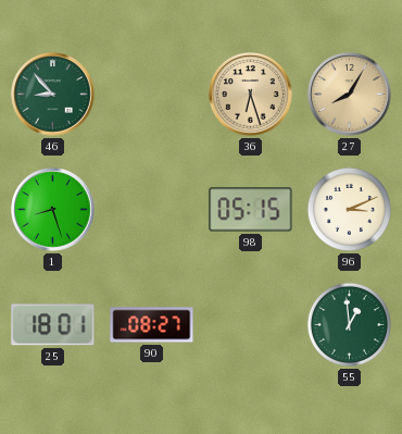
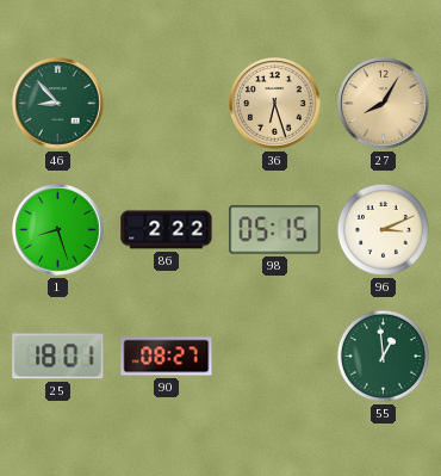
86: none -> 2:22
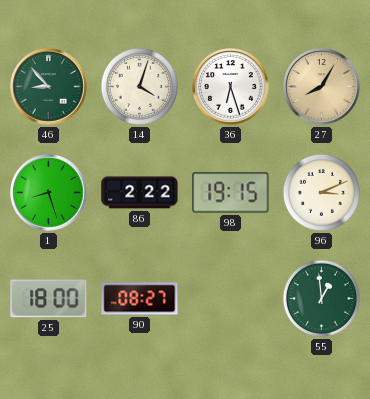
14: none -> 4:03
36 dial: champagne -> white
98: 05:15 -> 19:15
25: 18:01 -> 18:00
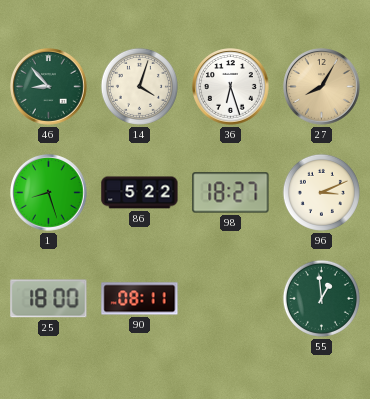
86: 2:22 -> 5:22
98: 19:15 -> 18:27
90: 08:27 -> 08:11
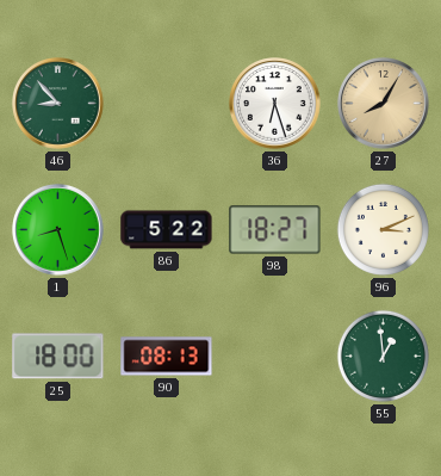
14: 4:03 -> none
90: 08:11 -> 08:13
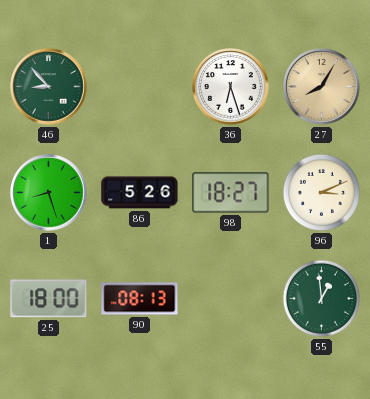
86: 5:22 -> 5:26
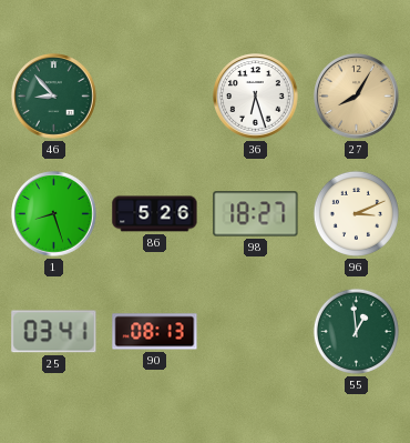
25: 18:00 -> 03:41
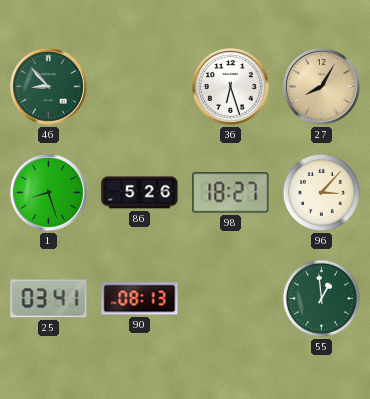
96: 3:11 -> 3:07
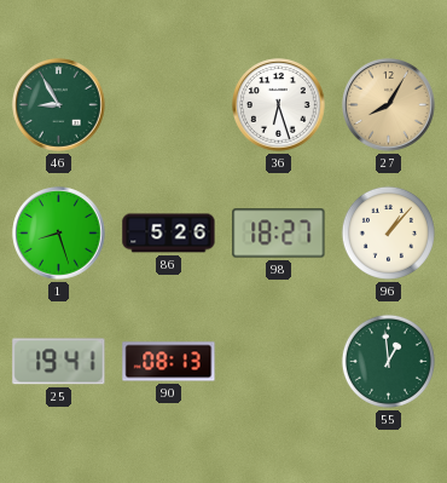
46: 8:53 -> 8:55
96: 3:07 -> 1:07
25: 03:41 -> 19:41
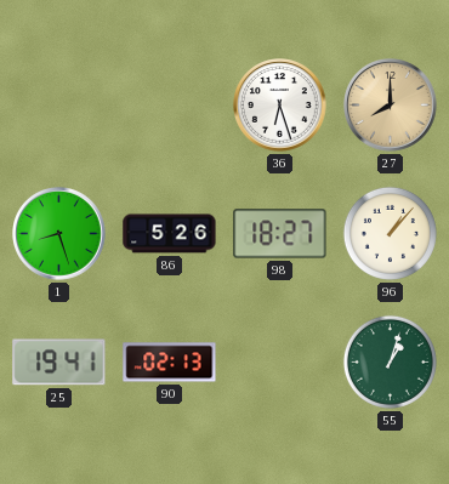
46: 8:55 -> none
27: 8:05 -> 8:00
90: 08:13 -> 02:13
55: 12:59 -> 1:03
